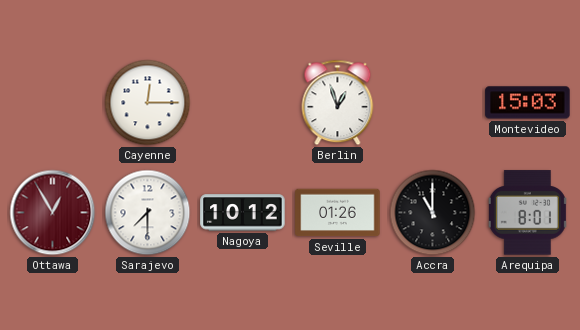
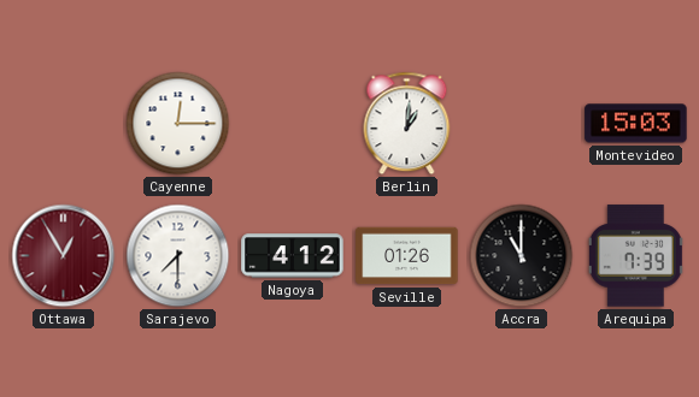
Berlin: 12:57 -> 1:01
Nagoya: 10:12 -> 4:12
Arequipa: 8:01 -> 7:39
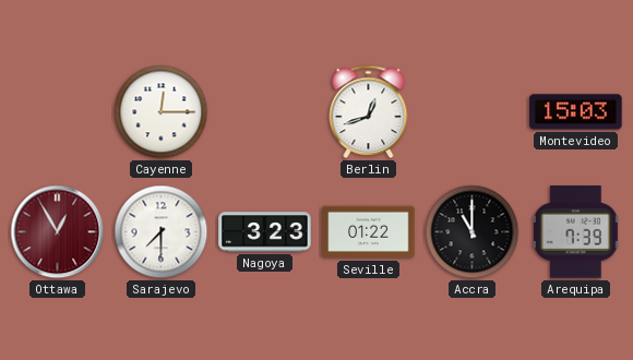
Berlin: 1:01 -> 12:42
Nagoya: 4:12 -> 3:23
Seville: 01:26 -> 01:22
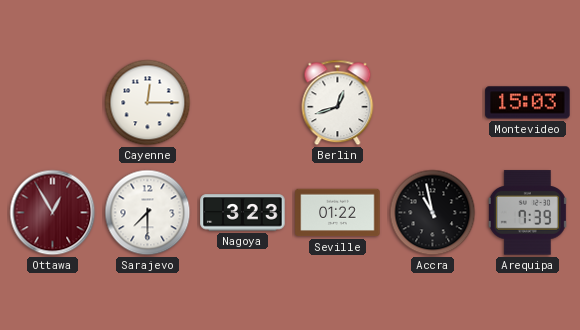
Accra: 11:00 -> 10:58
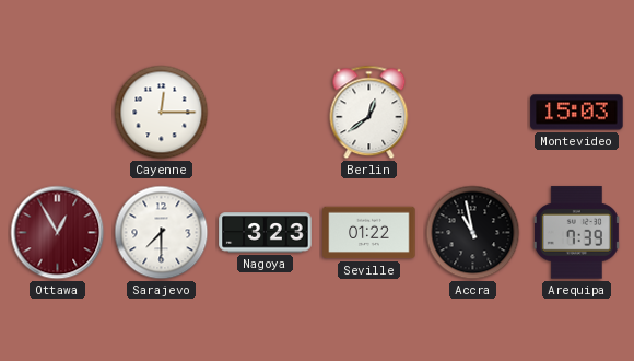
Berlin: 12:42 -> 12:39
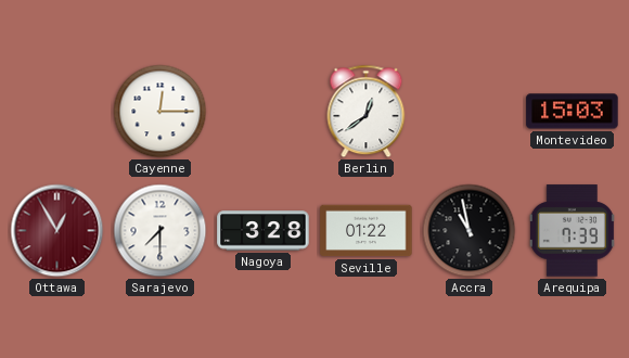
Nagoya: 3:23 -> 3:28
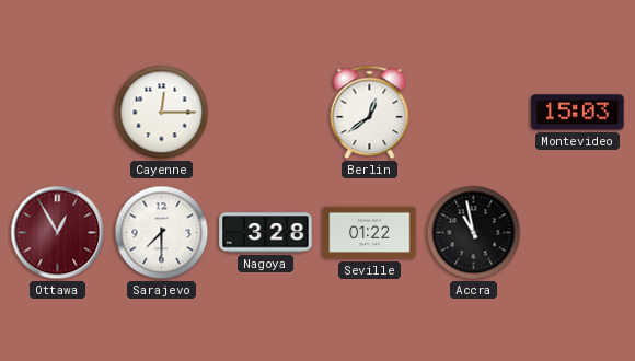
Arequipa: 7:39 -> none
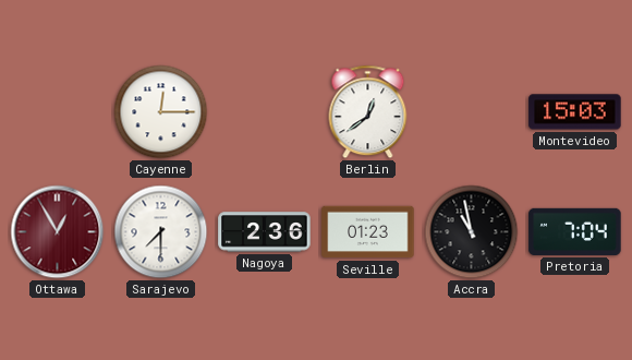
Nagoya: 3:28 -> 2:36
Seville: 01:22 -> 01:23
Pretoria: none -> 7:04
